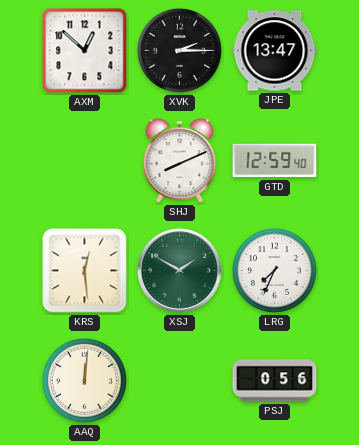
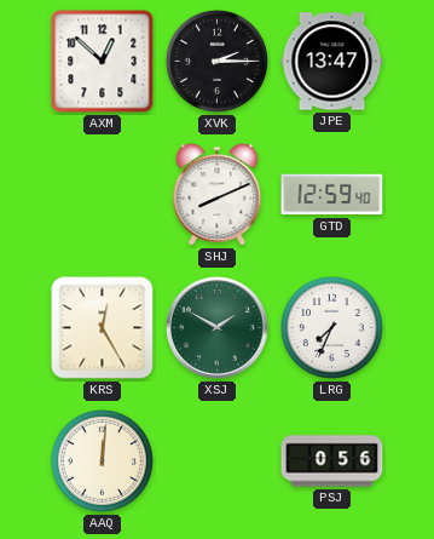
KRS: 12:29 -> 12:25
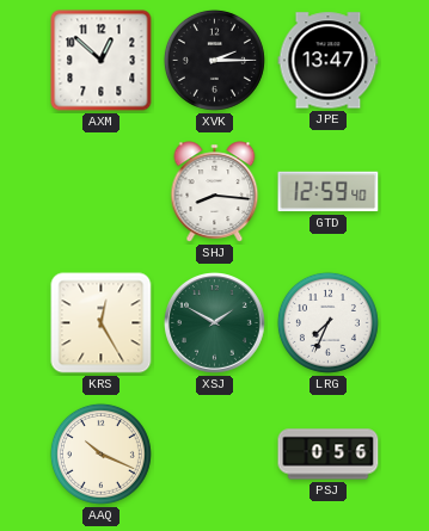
SHJ: 8:11 -> 8:16
AAQ: 12:01 -> 10:19
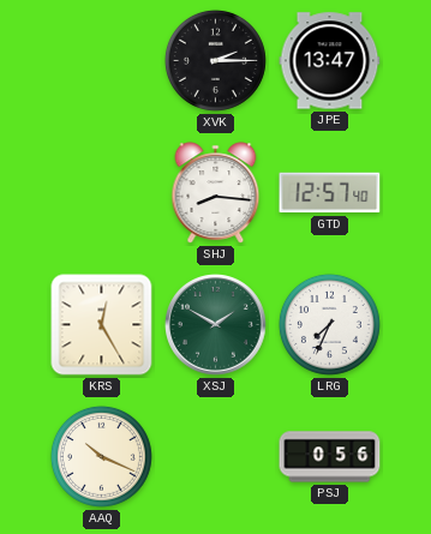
AXM: 12:52 -> none
GTD: 12:59 -> 12:57
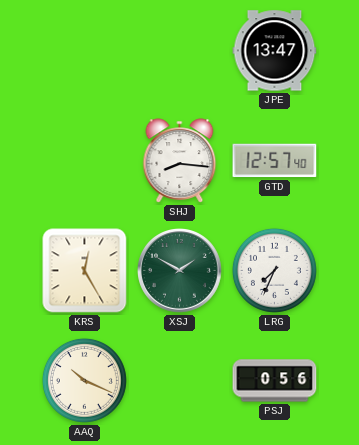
XVK: 2:15 -> none
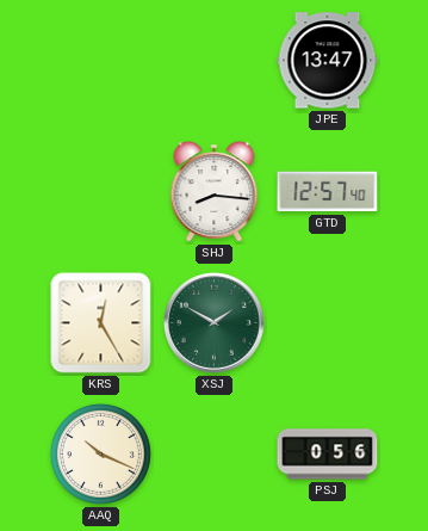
LRG: 7:34 -> none
